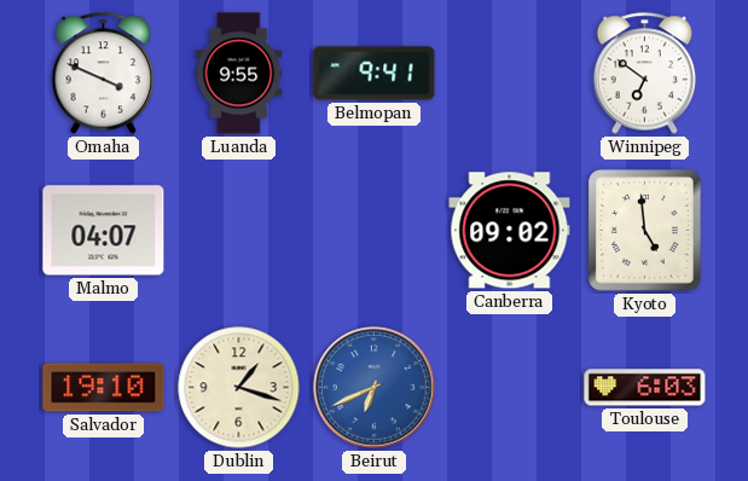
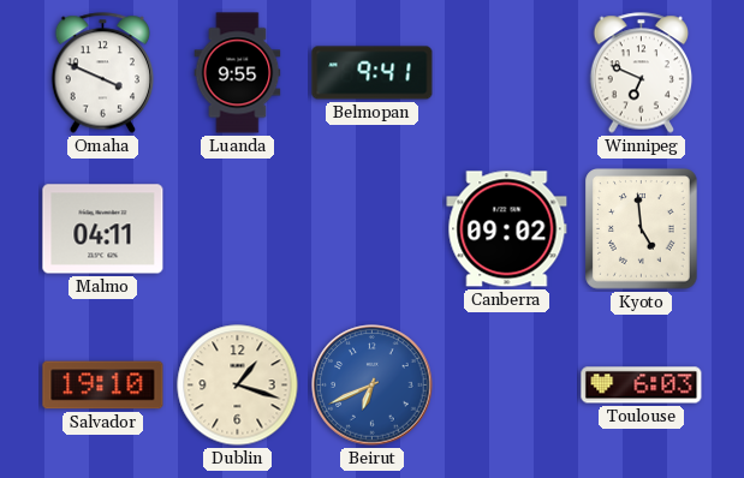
Winnipeg: 6:51 -> 6:49
Malmo: 04:07 -> 04:11
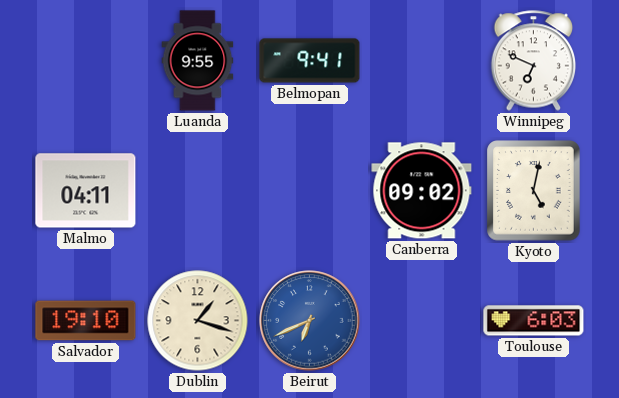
Omaha: 3:49 -> none
Kyoto: 4:59 -> 5:02
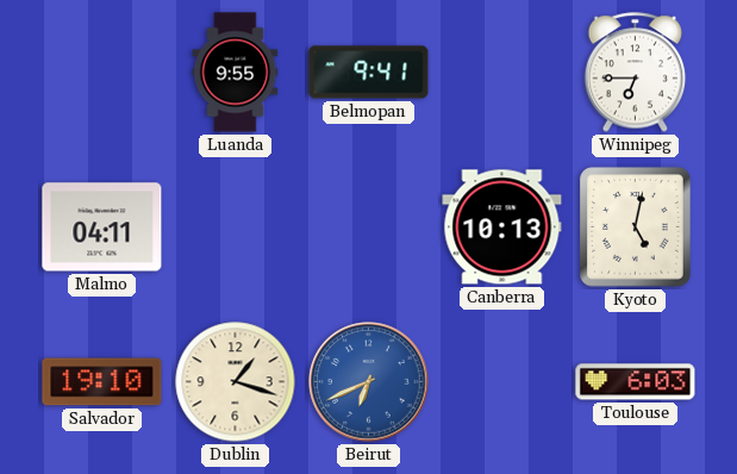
Winnipeg: 6:49 -> 6:45
Canberra: 09:02 -> 10:13
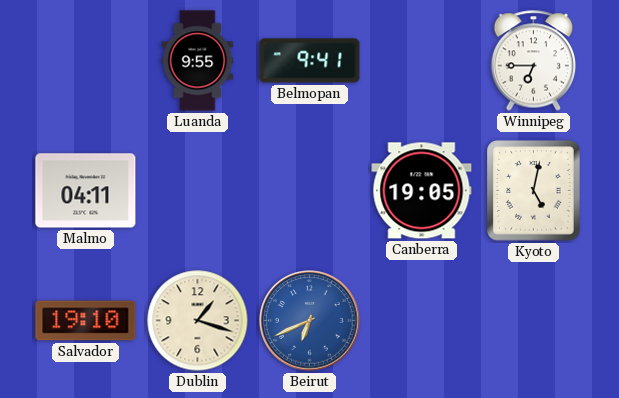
Canberra: 10:13 -> 19:05
Toulouse: 6:03 -> none
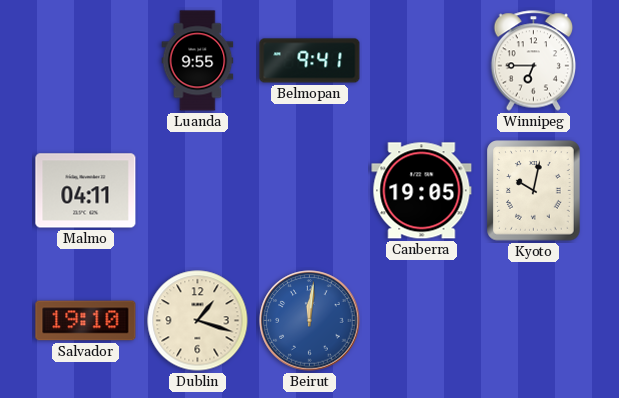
Kyoto: 5:02 -> 10:02
Beirut: 6:41 -> 12:01
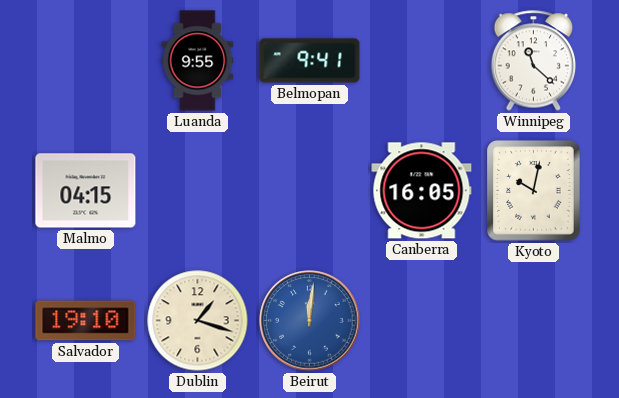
Winnipeg: 6:45 -> 11:22
Malmo: 04:11 -> 04:15
Canberra: 19:05 -> 16:05
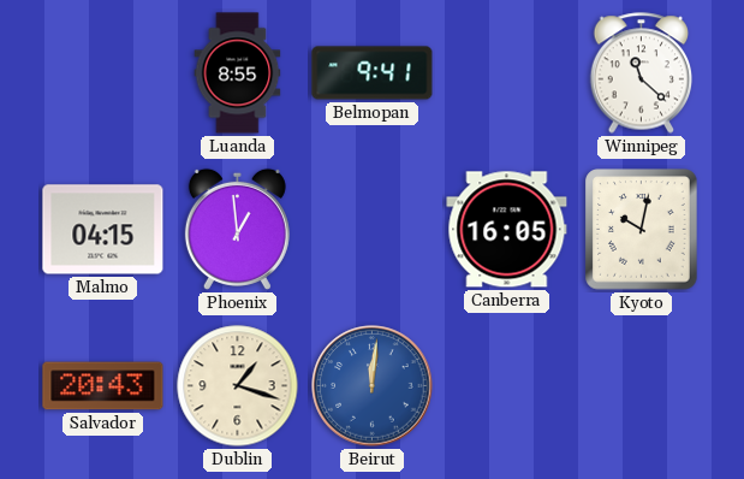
Luanda: 9:55 -> 8:55
Phoenix: none -> 12:59
Salvador: 19:10 -> 20:43
